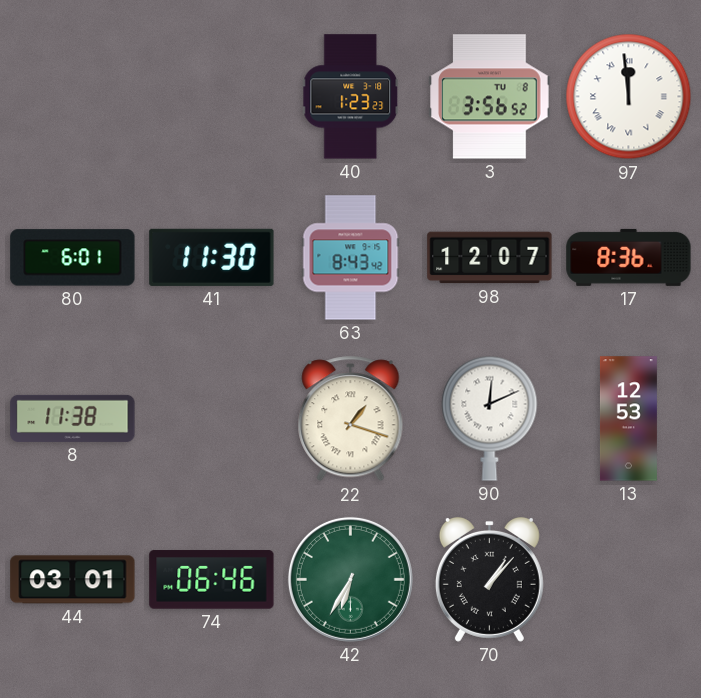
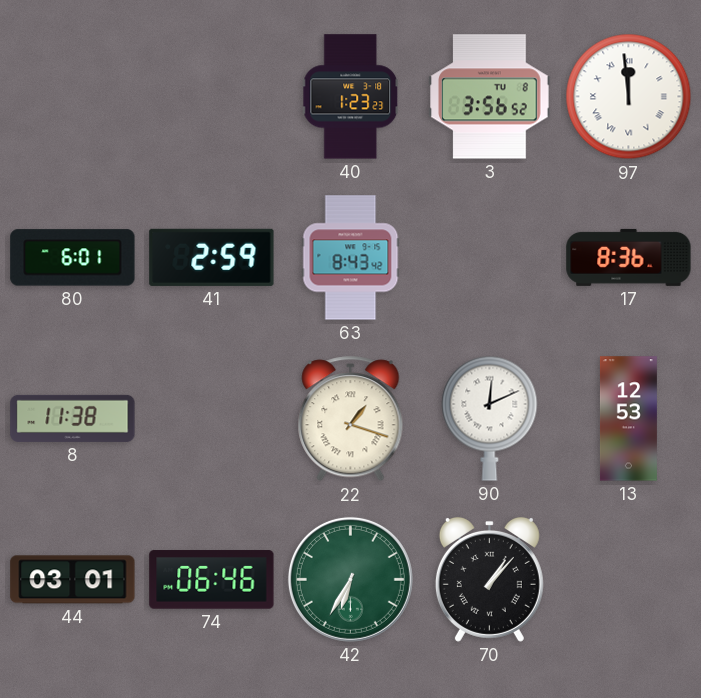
41: 11:30 -> 2:59
98: 12:07 -> none
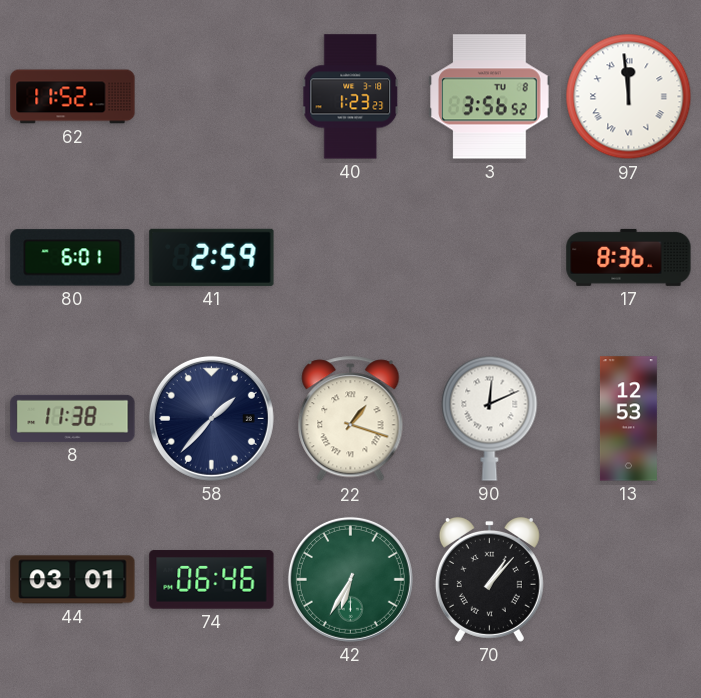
62: none -> 11:52
63: 8:43 -> none
58: none -> 1:37
